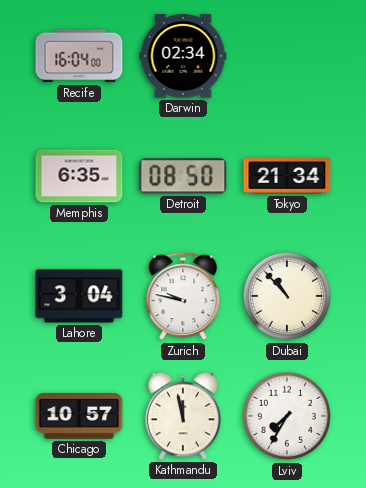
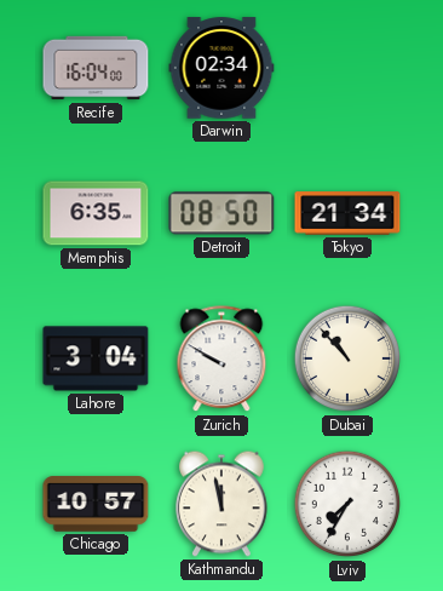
Zurich: 9:47 -> 9:50
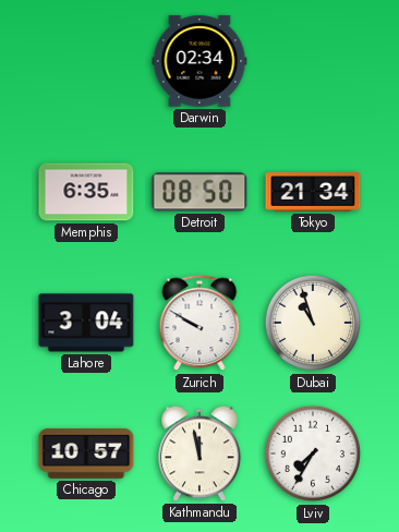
Recife: 16:04 -> none
Dubai: 10:53 -> 10:57
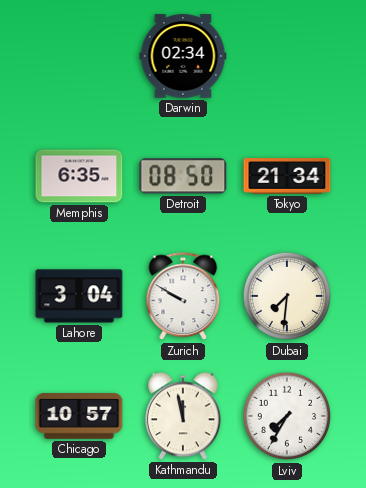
Dubai: 10:57 -> 7:31
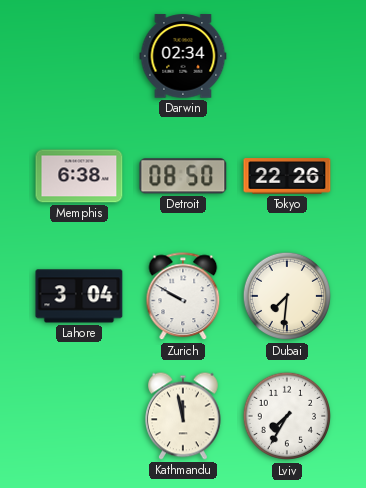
Memphis: 6:35 -> 6:38
Tokyo: 21:34 -> 22:26
Chicago: 10:57 -> none
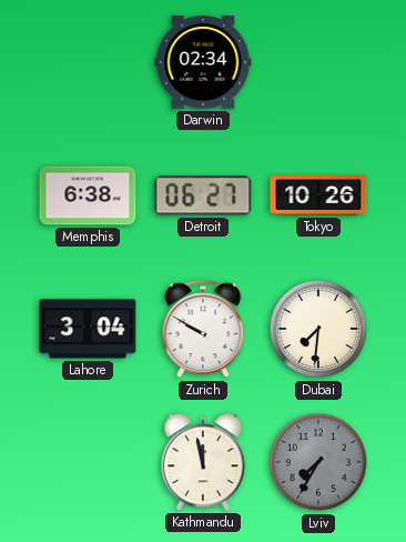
Detroit: 08:50 -> 06:27
Tokyo: 22:26 -> 10:26
Lviv dial: white -> grey
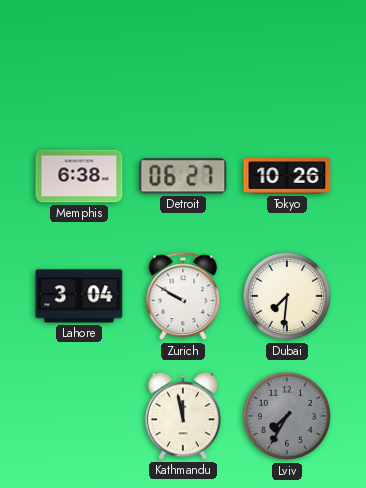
Darwin: 02:34 -> none
